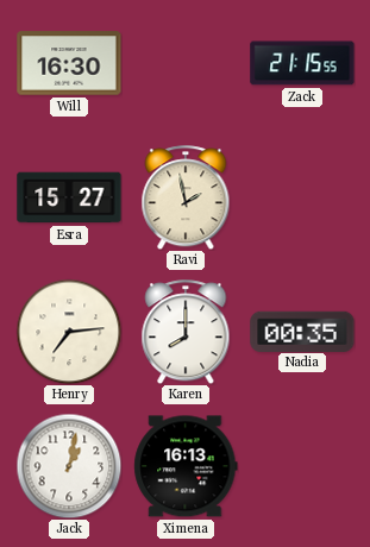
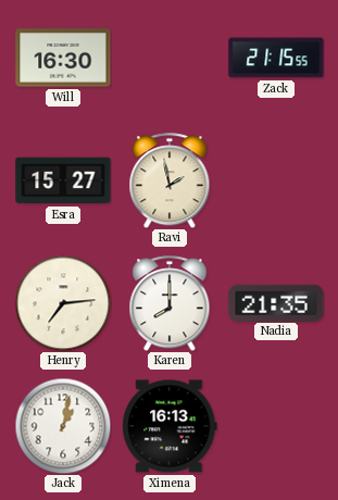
Nadia: 00:35 -> 21:35
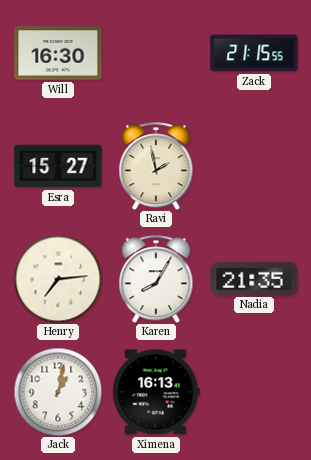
Karen: 8:00 -> 8:05
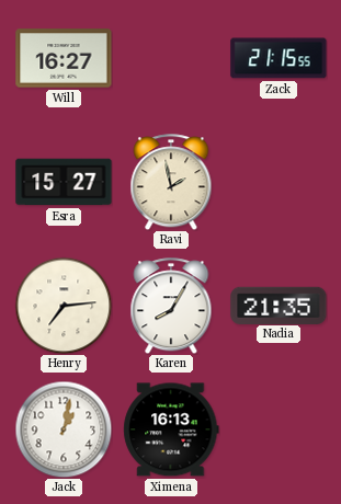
Will: 16:30 -> 16:27
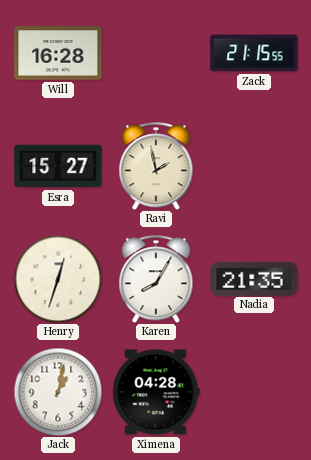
Will: 16:27 -> 16:28
Henry: 7:14 -> 12:33
Ximena: 16:13 -> 04:28
